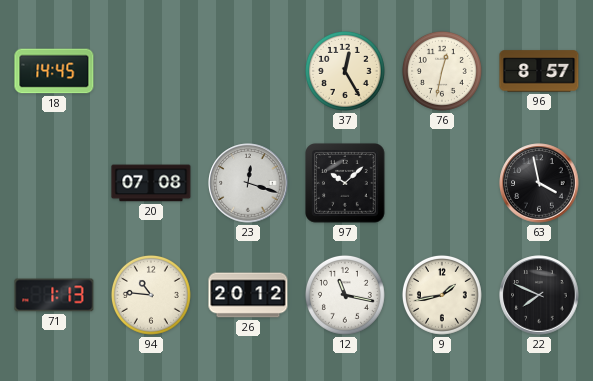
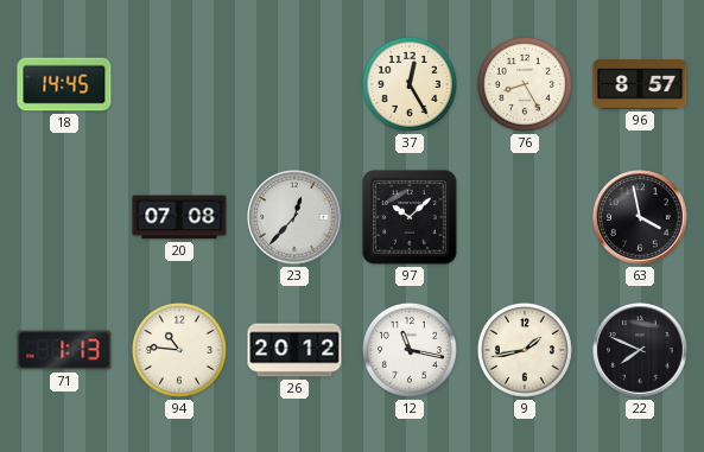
76: 12:32 -> 8:25
23: 12:18 -> 12:37
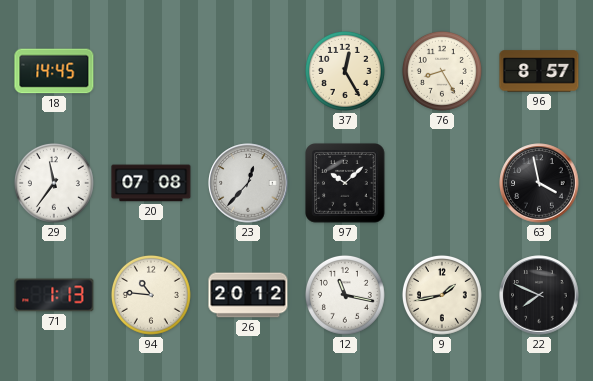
29: none -> 11:36
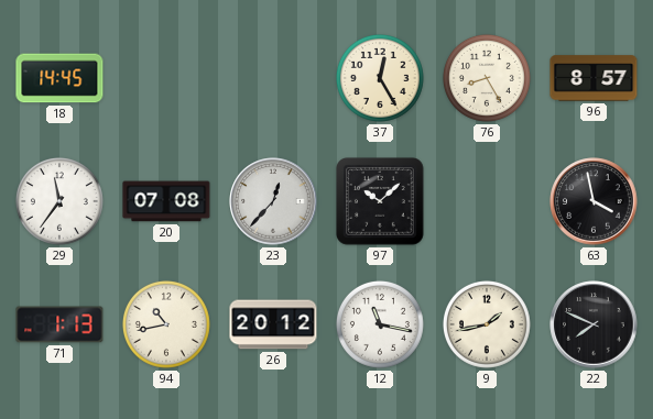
94: 10:46 -> 10:43
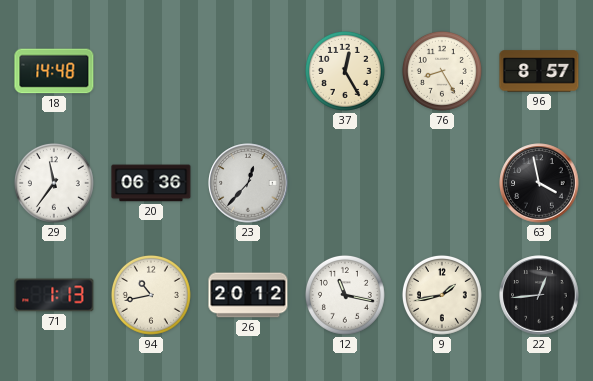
18: 14:45 -> 14:48
20: 07:08 -> 06:36
97: 10:08 -> none
22: 7:49 -> 12:44
